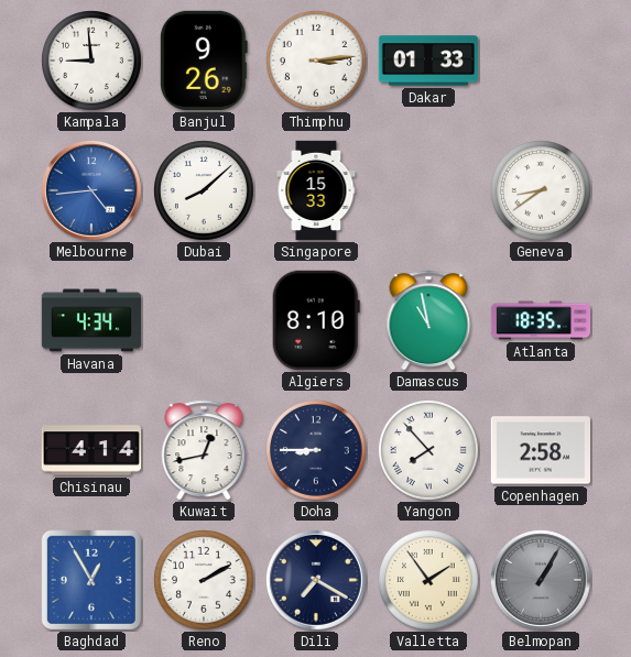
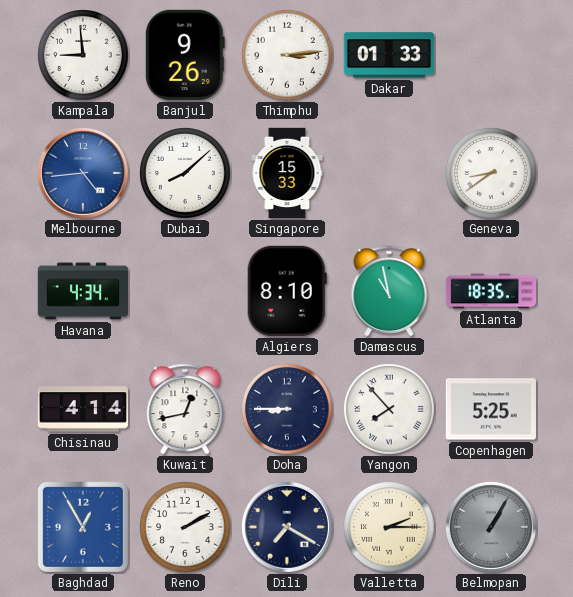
Copenhagen: 2:58 -> 5:25
Valletta: 1:54 -> 2:15
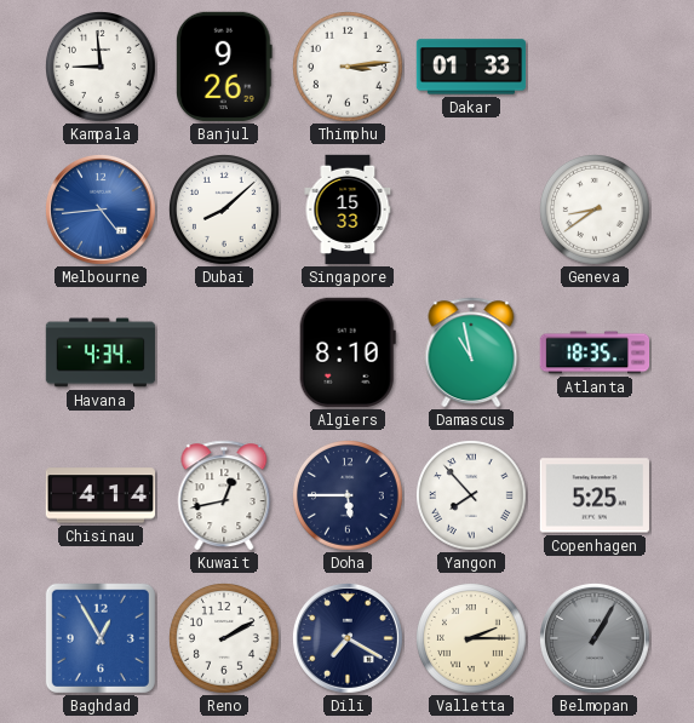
Doha: 8:45 -> 5:45
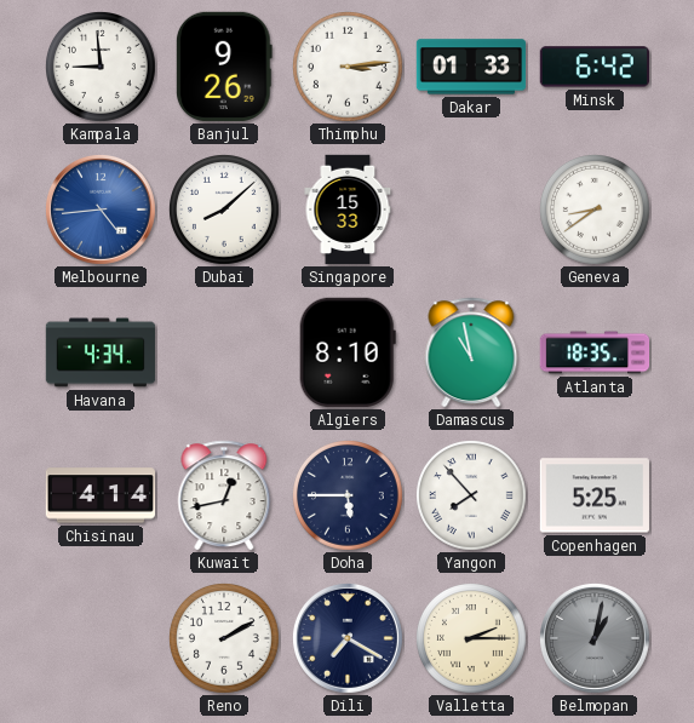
Minsk: none -> 6:42
Baghdad: 12:55 -> none
Belmopan: 1:05 -> 1:02
